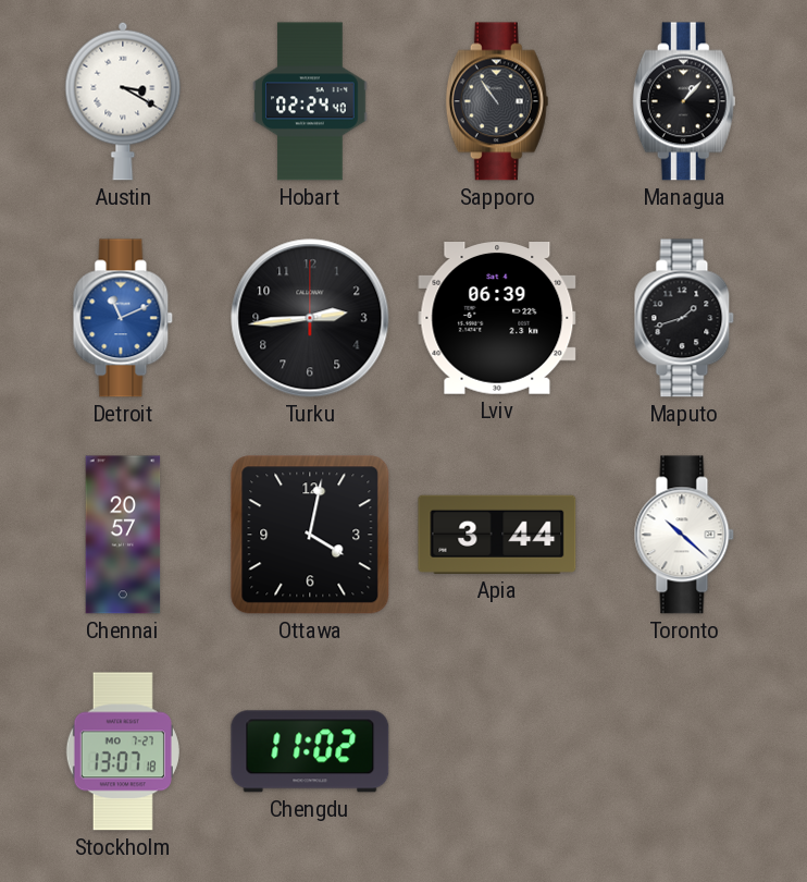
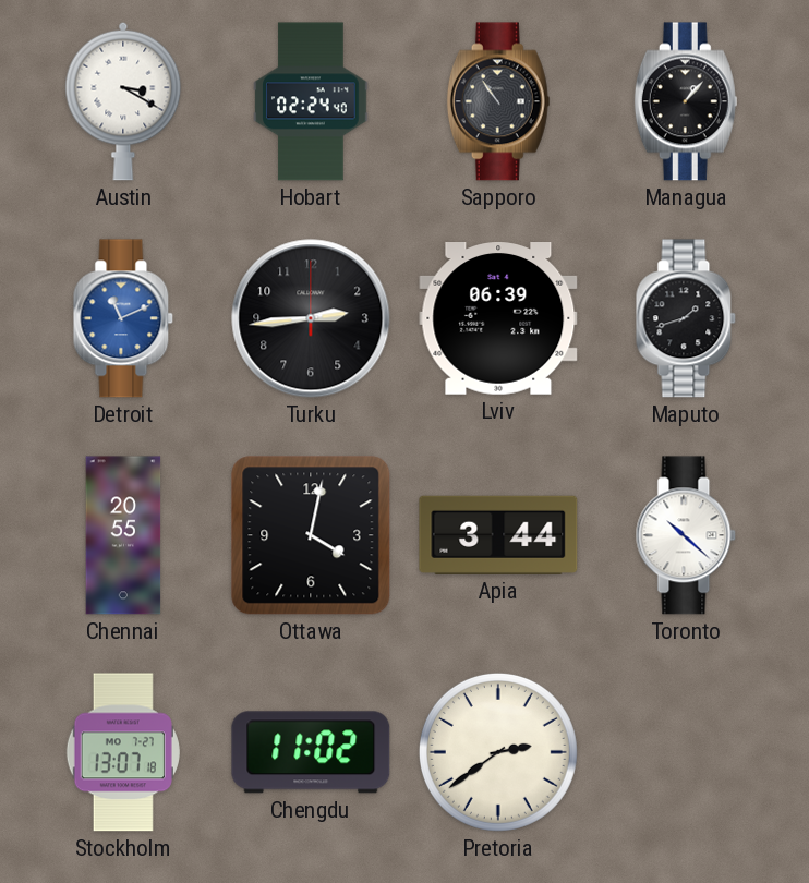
Chennai: 20:57 -> 20:55
Pretoria: none -> 2:39
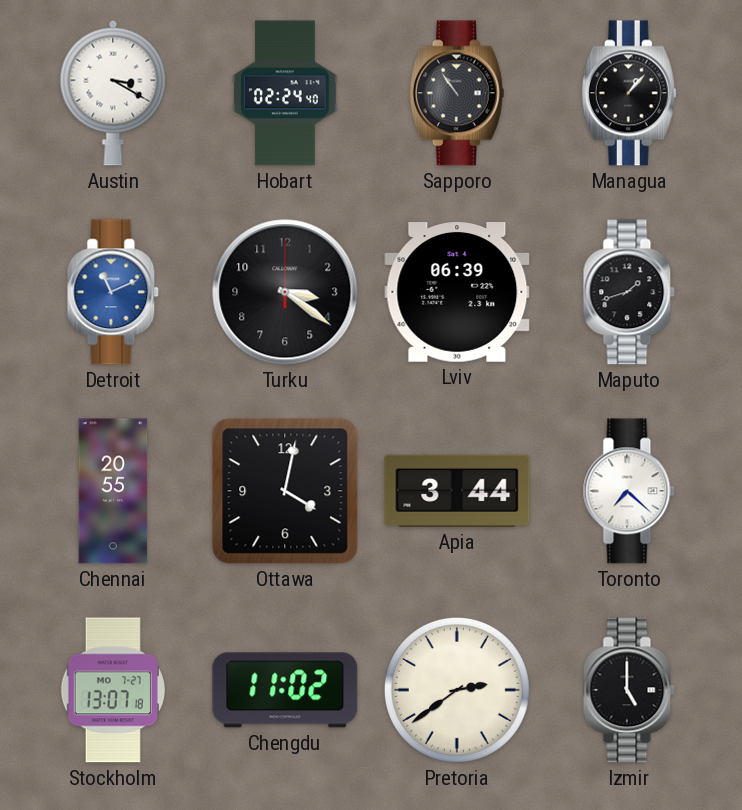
Turku: 2:44 -> 3:21
Toronto: 10:22 -> 7:22
Izmir: none -> 5:00
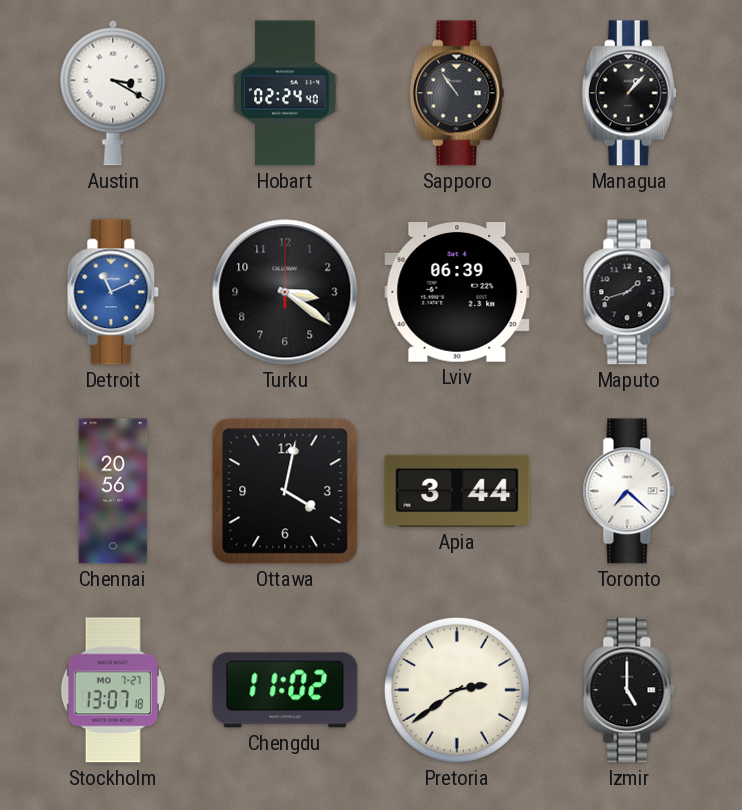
Chennai: 20:55 -> 20:56
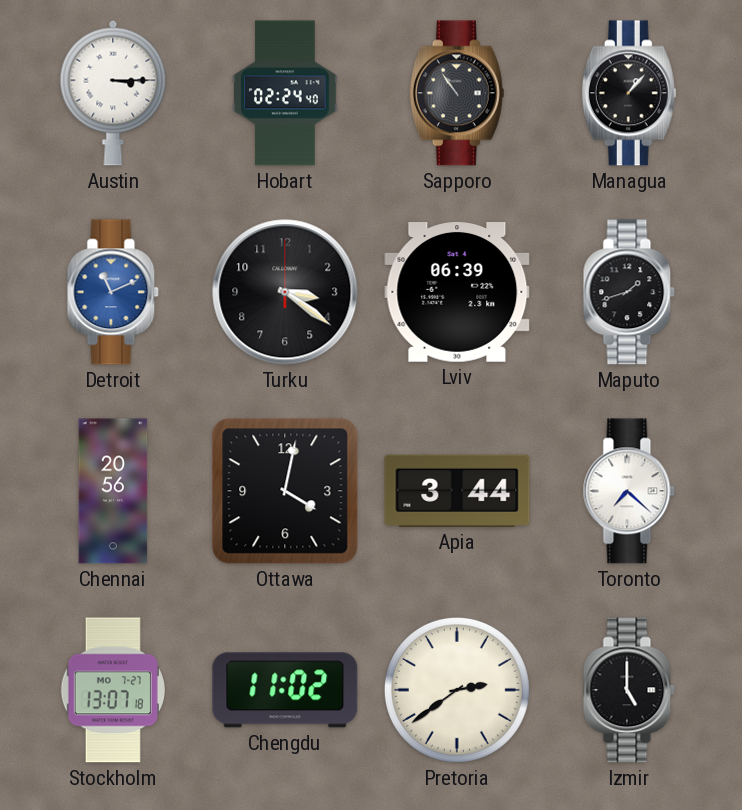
Austin: 3:20 -> 3:15
